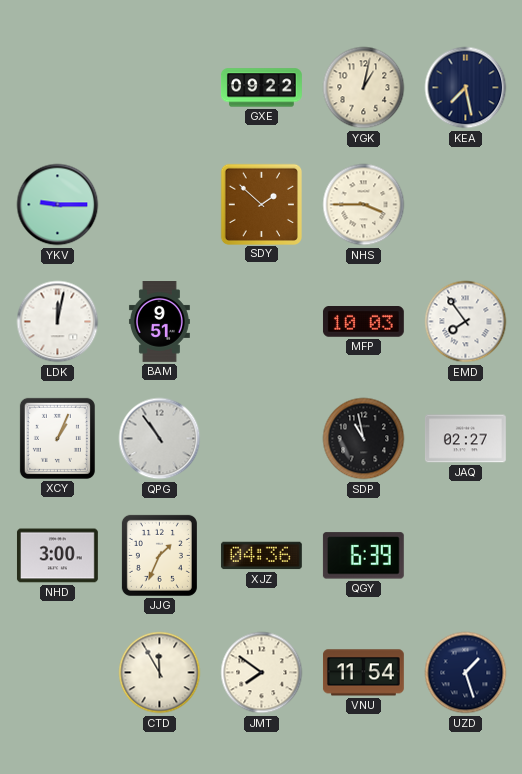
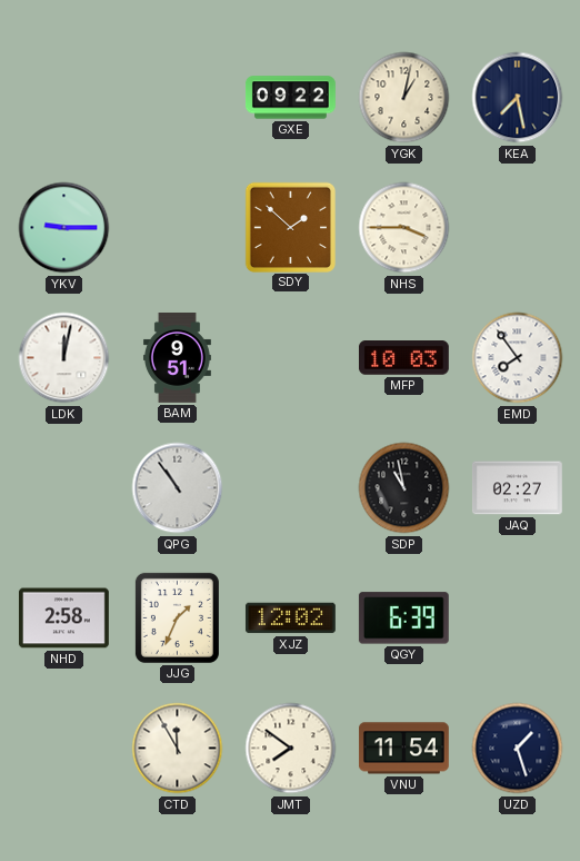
XCY: 1:04 -> none
NHD: 3:00 -> 2:58
XJZ: 04:36 -> 12:02
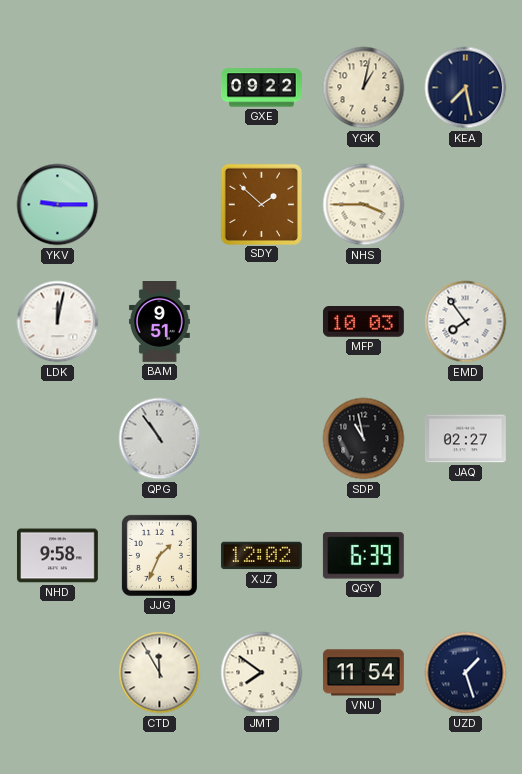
NHD: 2:58 -> 9:58
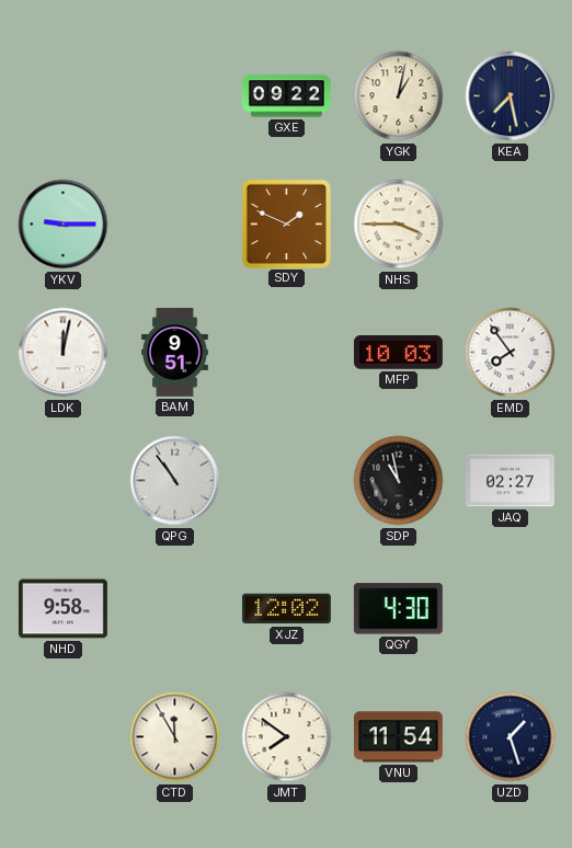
SDY: 1:52 -> 1:49
JJG: 1:34 -> none
QGY: 6:39 -> 4:30
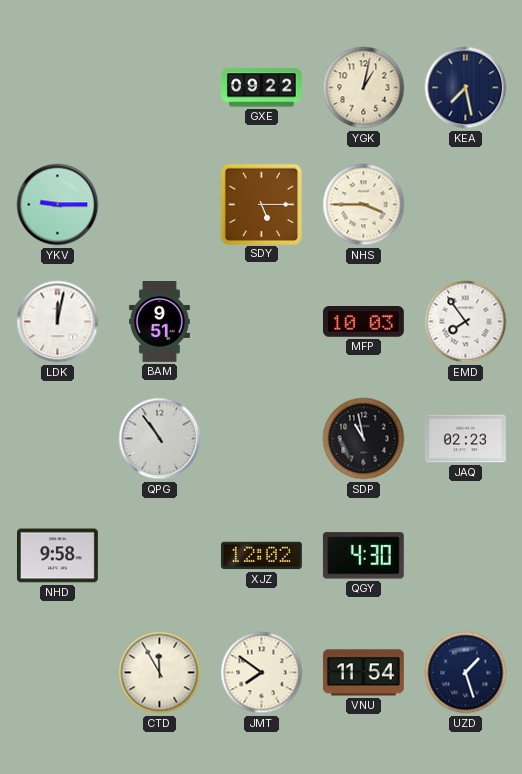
SDY: 1:49 -> 5:15
JAQ: 02:27 -> 02:23
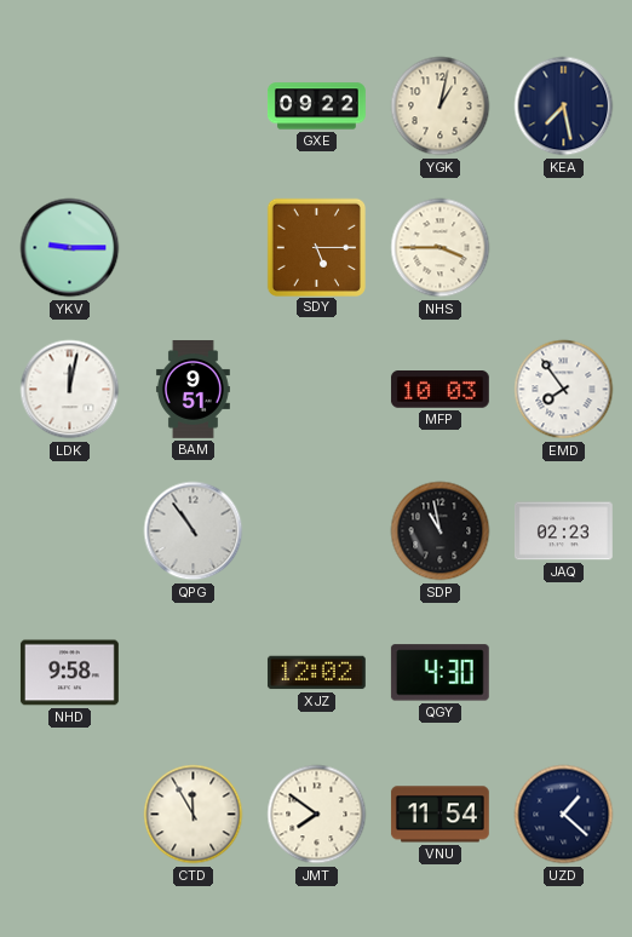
UZD: 1:27 -> 1:22
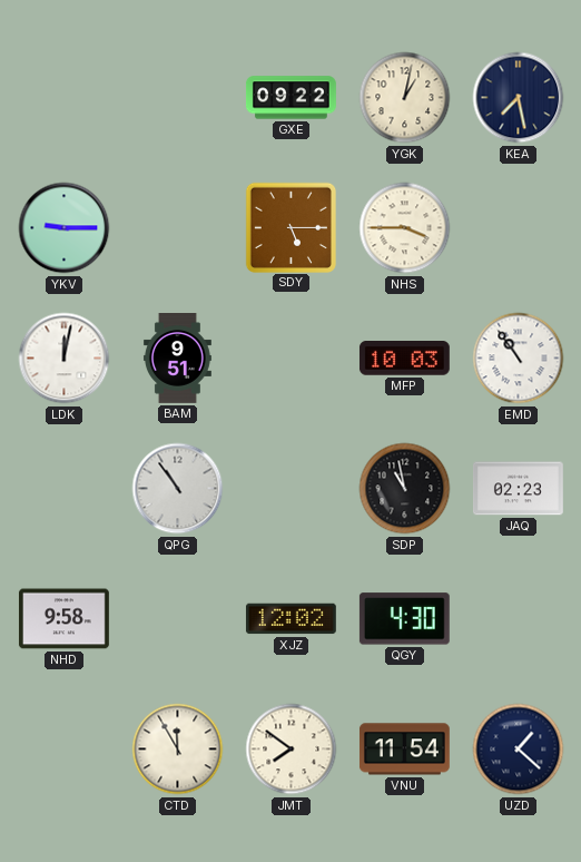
EMD: 7:54 -> 10:54
